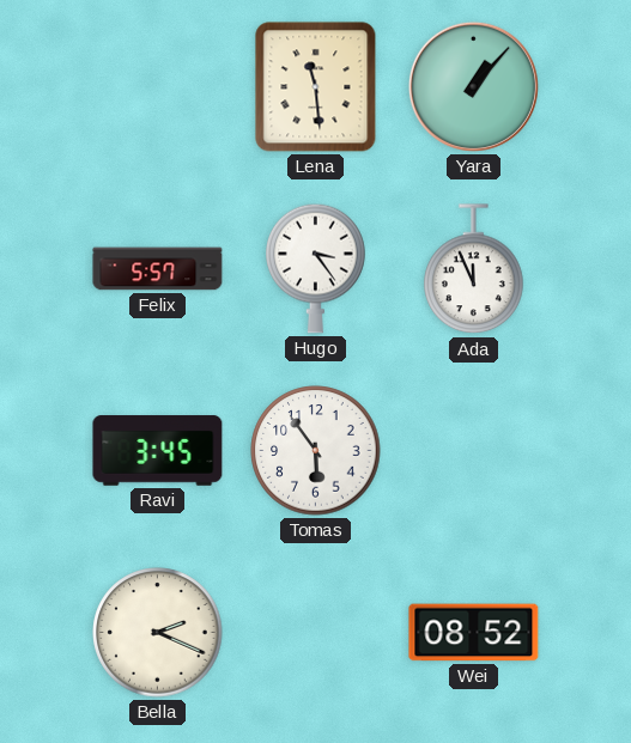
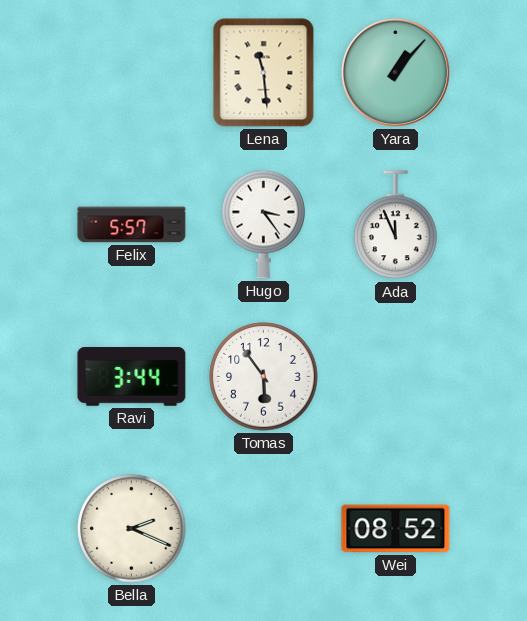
Ravi: 3:45 -> 3:44
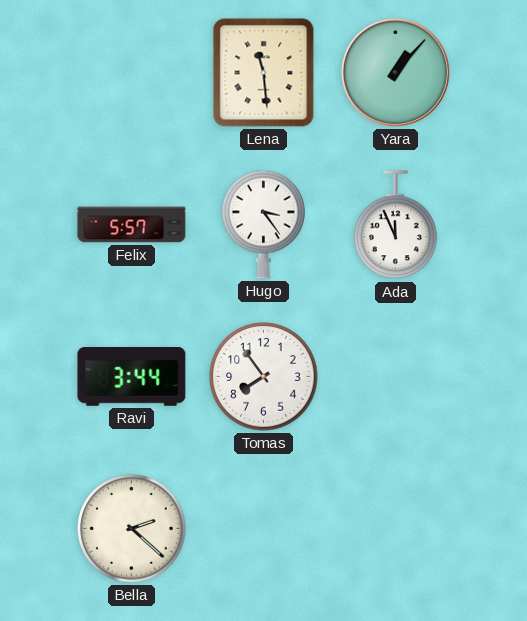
Tomas: 5:54 -> 7:54
Bella: 2:19 -> 2:22
Wei: 08:52 -> none
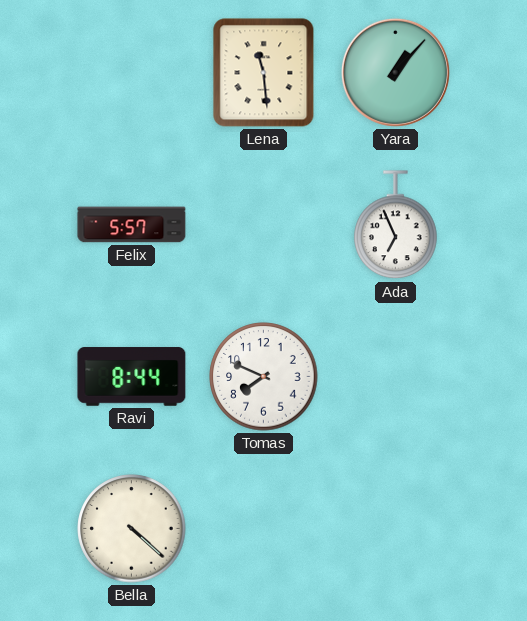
Hugo: 3:24 -> none
Ada: 11:56 -> 6:56
Ravi: 3:44 -> 8:44
Tomas: 7:54 -> 7:49
Bella: 2:22 -> 4:22
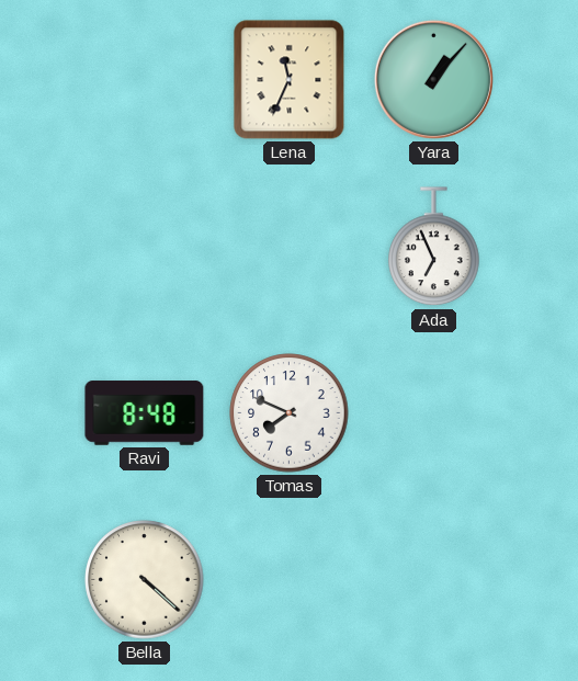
Lena: 11:29 -> 11:34
Felix: 5:57 -> none
Ravi: 8:44 -> 8:48
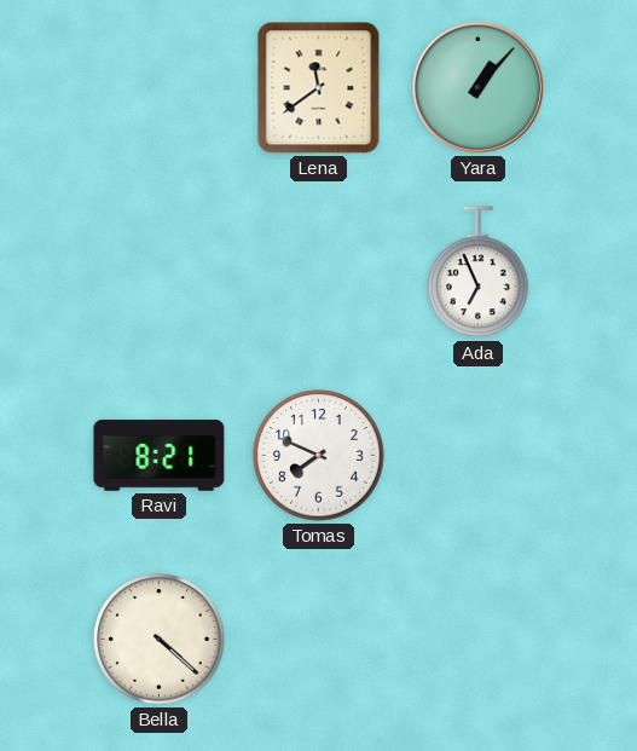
Lena: 11:34 -> 11:39
Ravi: 8:48 -> 8:21
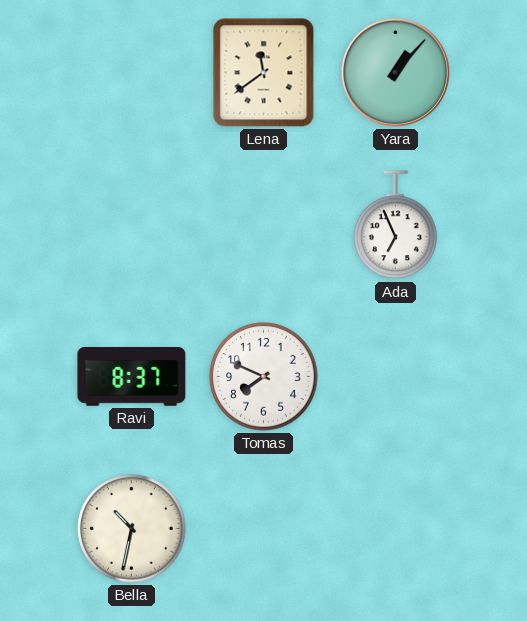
Ravi: 8:21 -> 8:37
Bella: 4:22 -> 10:32
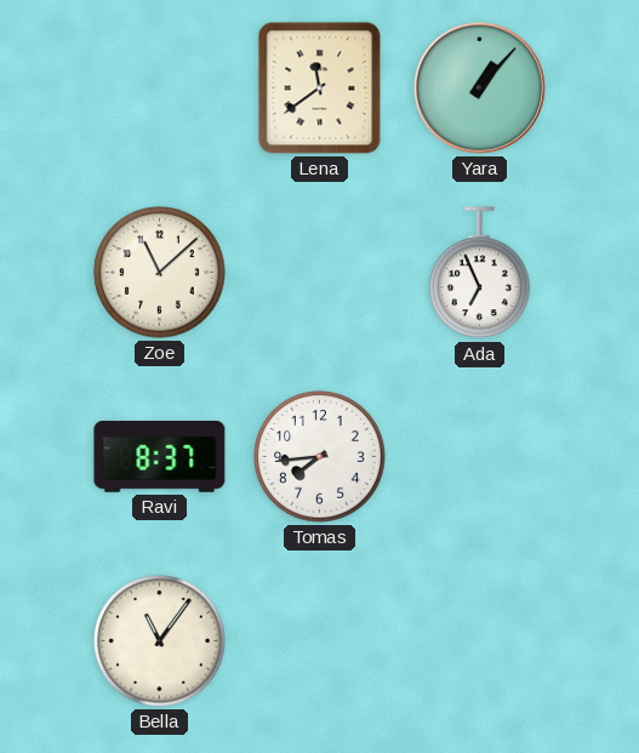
Zoe: none -> 11:08
Tomas: 7:49 -> 7:44
Bella: 10:32 -> 11:06
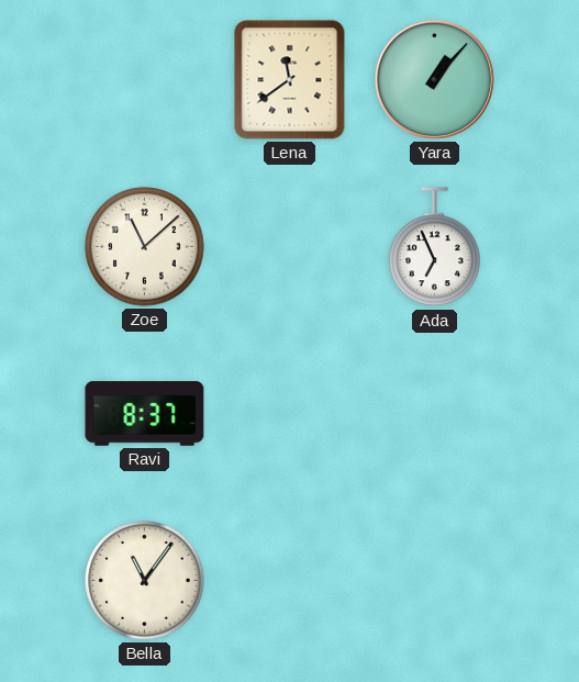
Tomas: 7:44 -> none
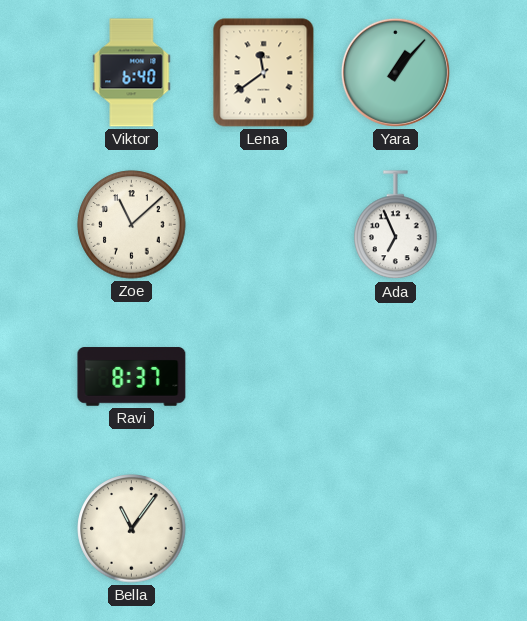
Viktor: none -> 6:40
